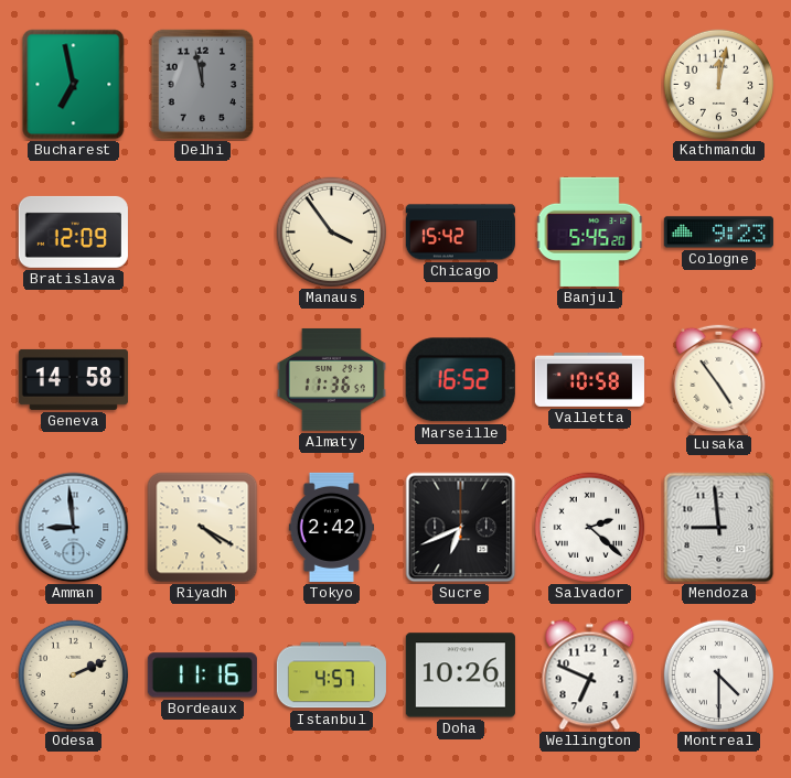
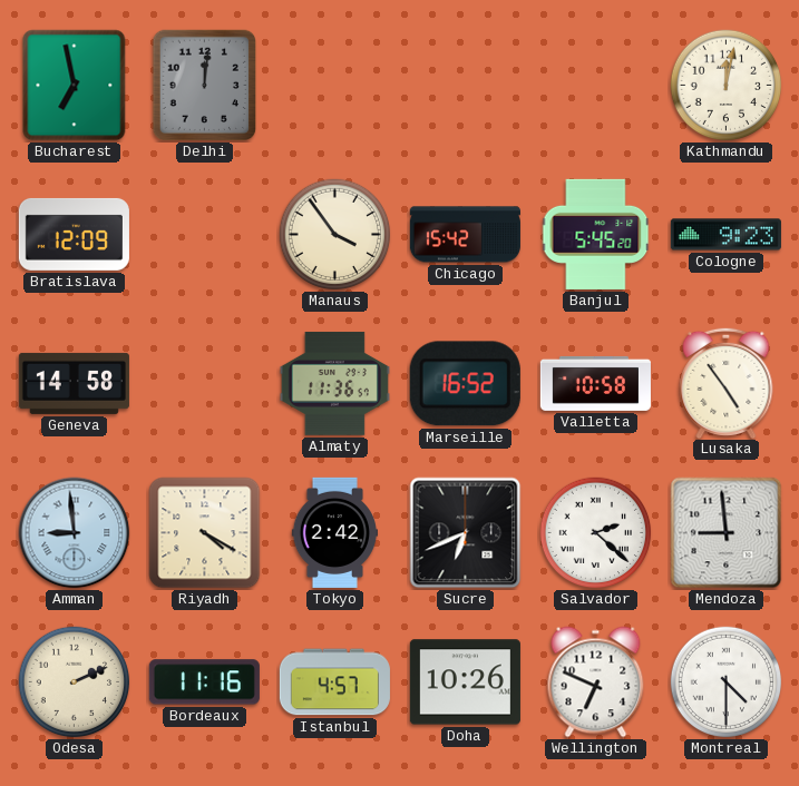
Delhi: 11:58 -> 12:01
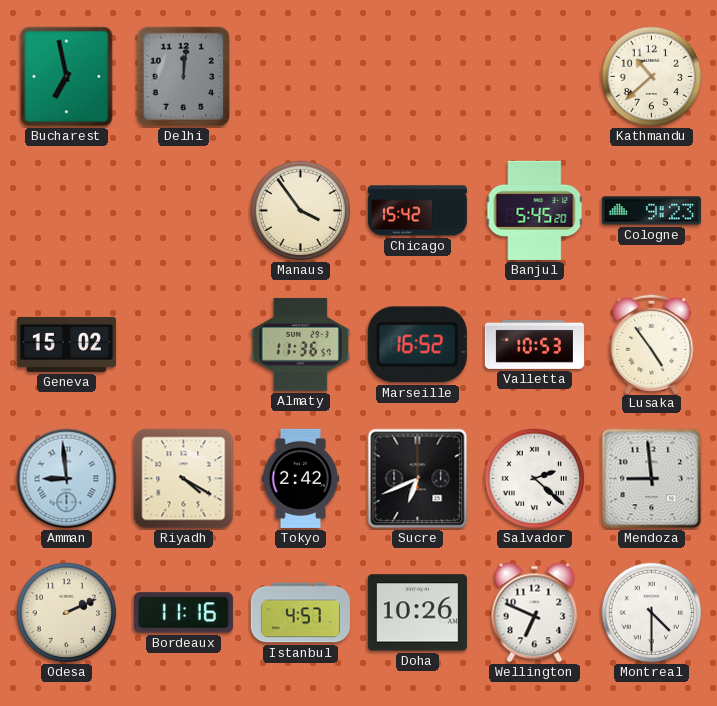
Kathmandu: 12:02 -> 10:38
Bratislava: 12:09 -> none
Geneva: 14:58 -> 15:02
Valletta: 10:58 -> 10:53
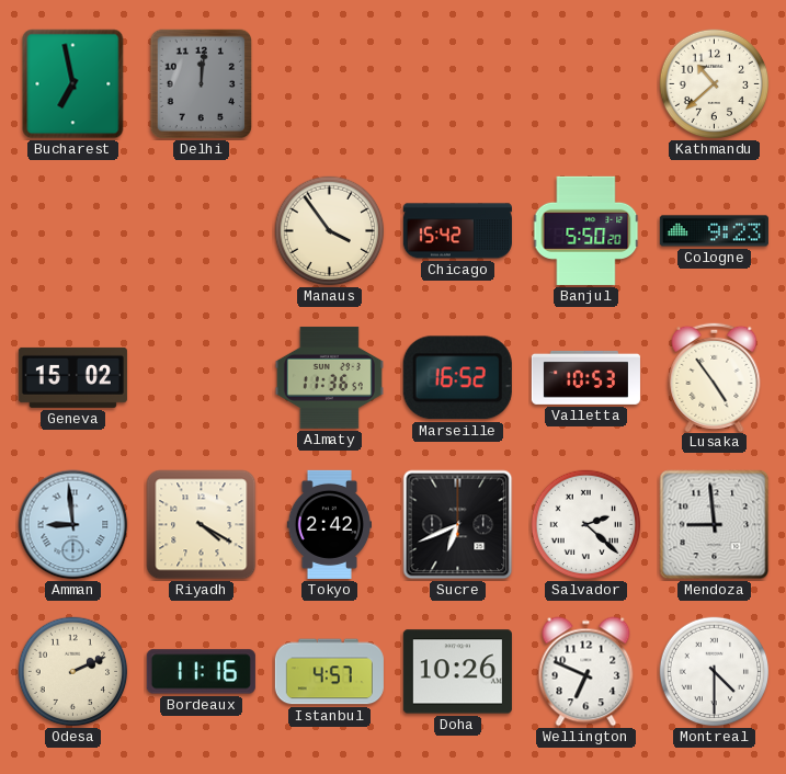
Banjul: 5:45 -> 5:50
